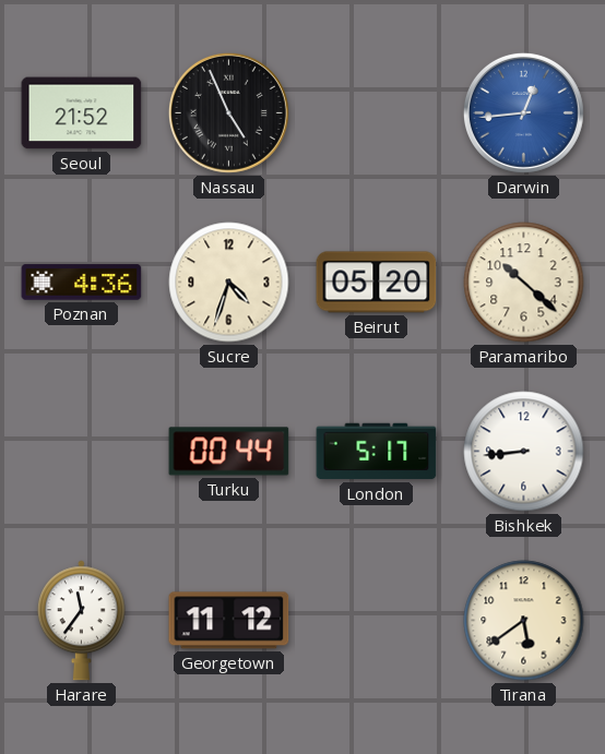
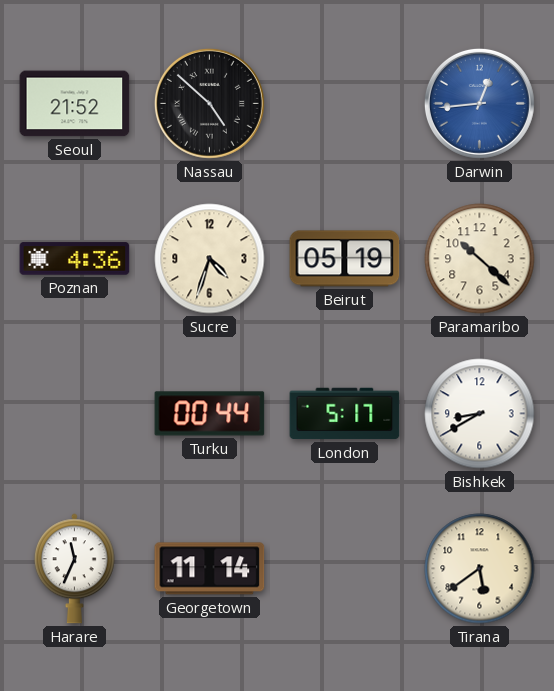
Nassau: 4:56 -> 4:52
Beirut: 05:20 -> 05:19
Bishkek: 8:44 -> 8:40
Harare: 11:36 -> 11:34
Georgetown: 11:12 -> 11:14
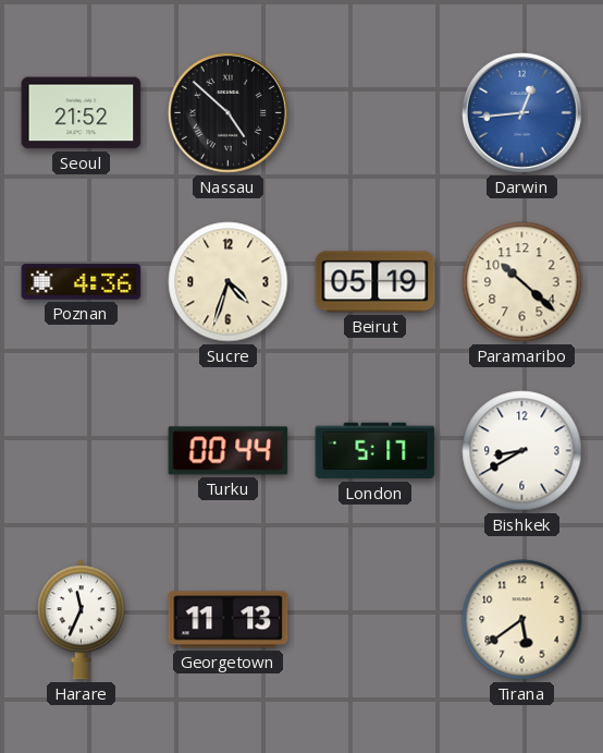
Georgetown: 11:14 -> 11:13
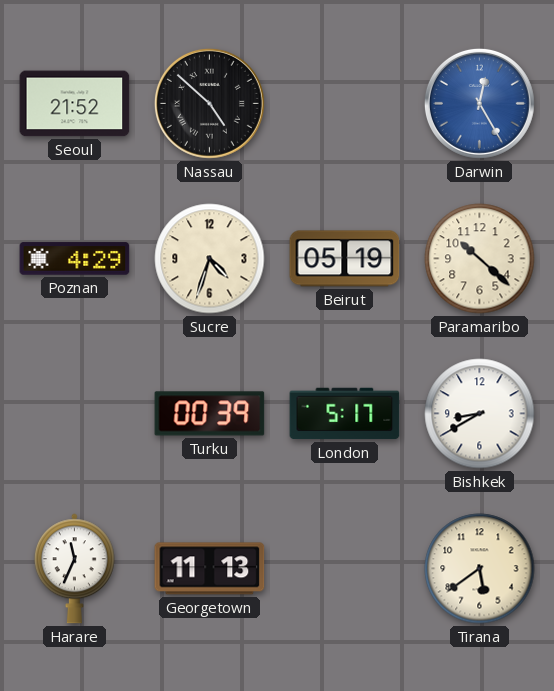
Darwin: 12:44 -> 12:25
Poznan: 4:36 -> 4:29
Turku: 00:44 -> 00:39
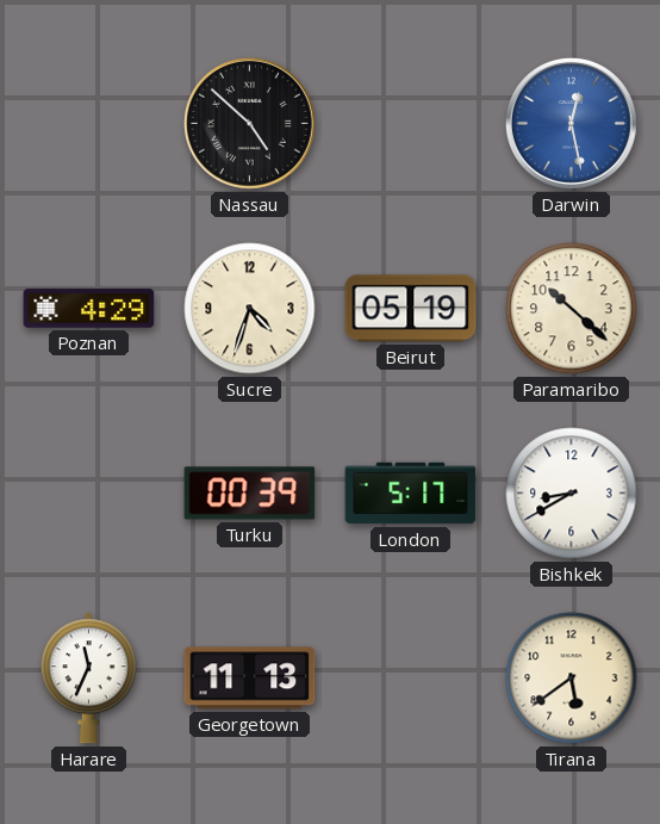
Seoul: 21:52 -> none
Darwin: 12:25 -> 12:28
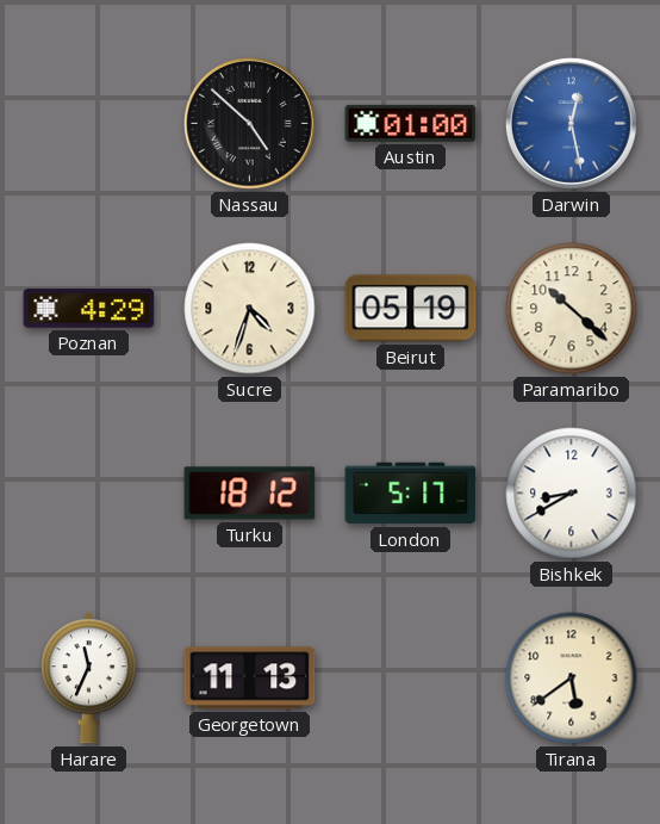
Austin: none -> 01:00
Turku: 00:39 -> 18:12
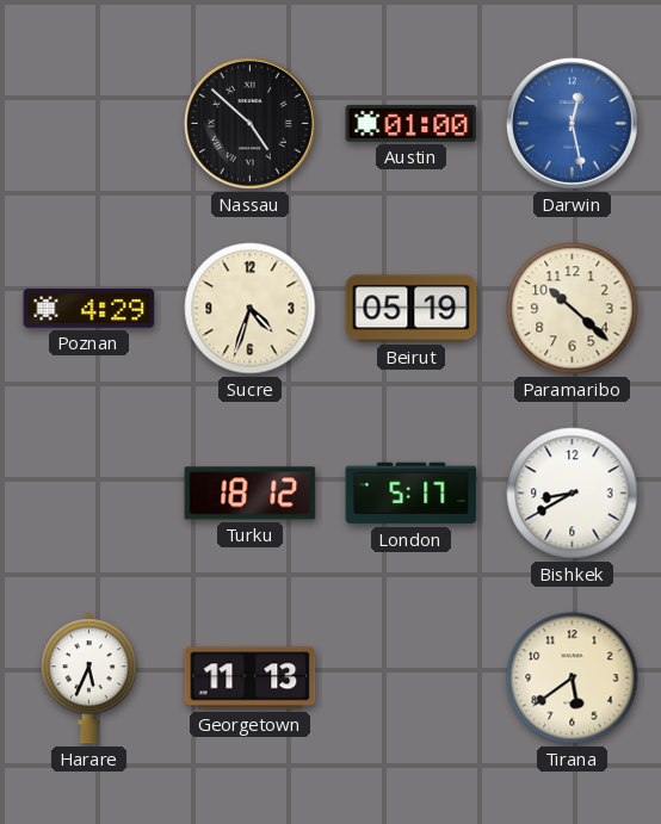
Harare: 11:34 -> 5:34
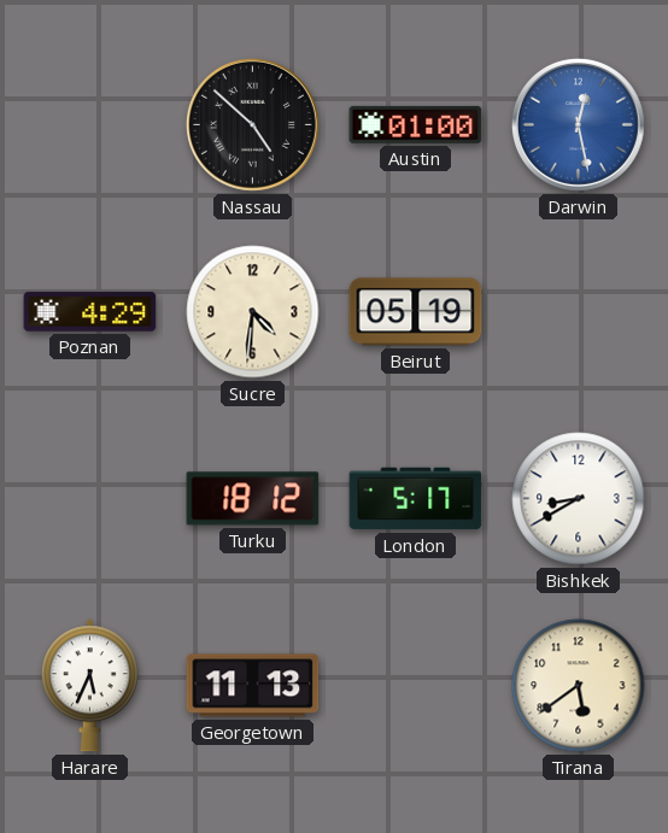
Sucre: 4:33 -> 4:31
Paramaribo: 10:22 -> none
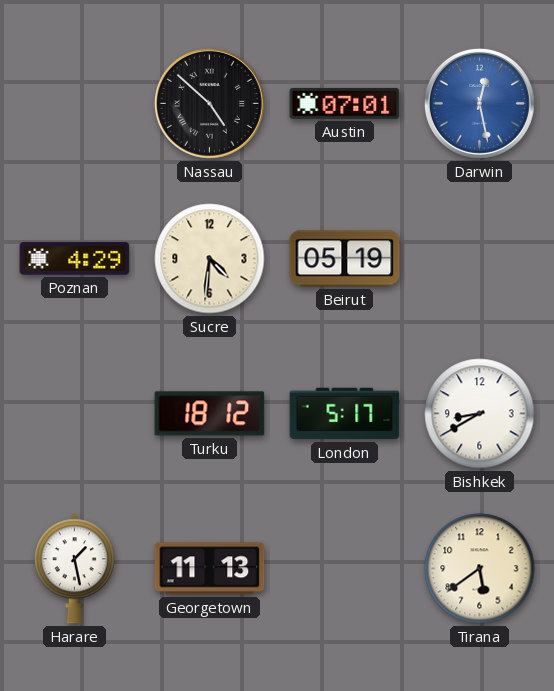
Austin: 01:00 -> 07:01
Harare: 5:34 -> 1:28
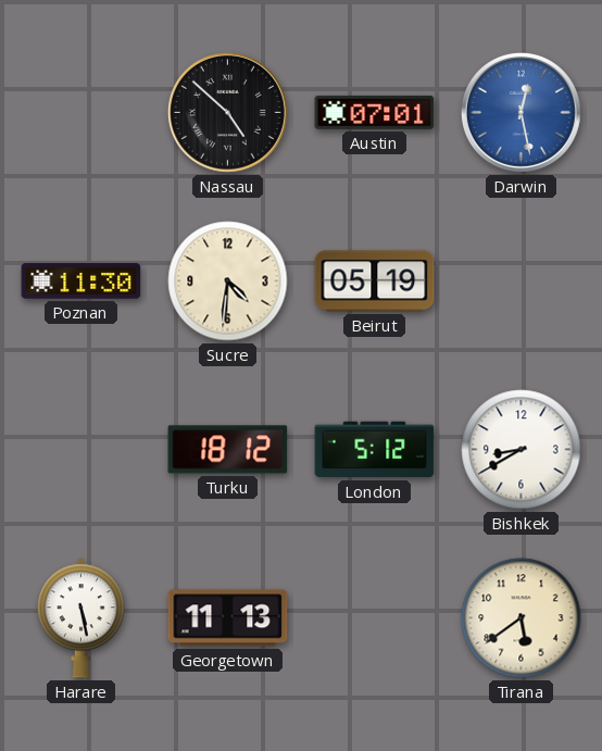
Poznan: 4:29 -> 11:30
London: 5:17 -> 5:12
Harare: 1:28 -> 5:28
